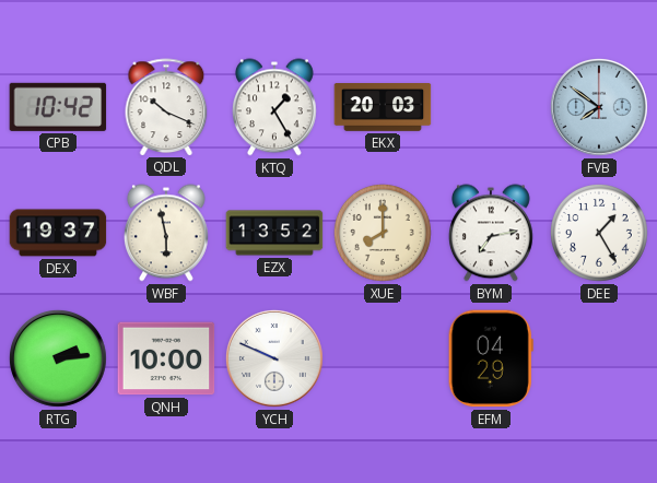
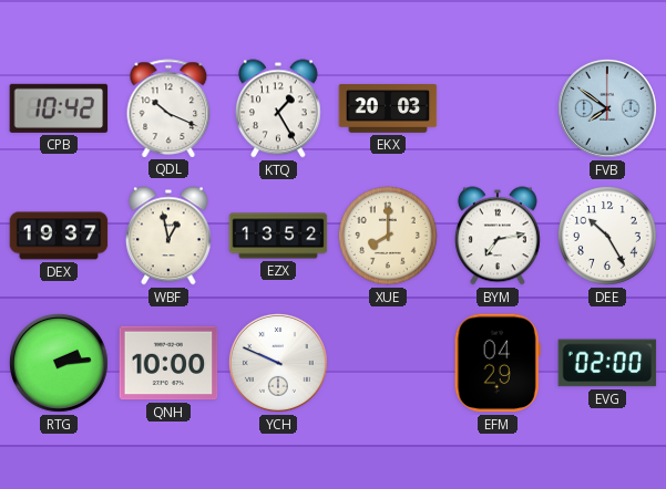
WBF: 5:58 -> 12:58
DEE: 1:25 -> 10:25
EVG: none -> 02:00
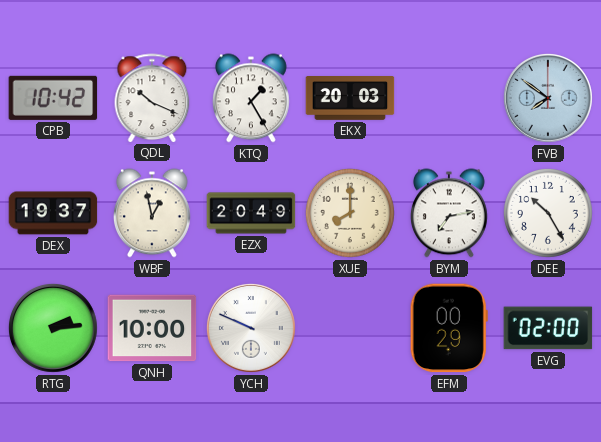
EZX: 13:52 -> 20:49
EFM: 04:29 -> 00:29
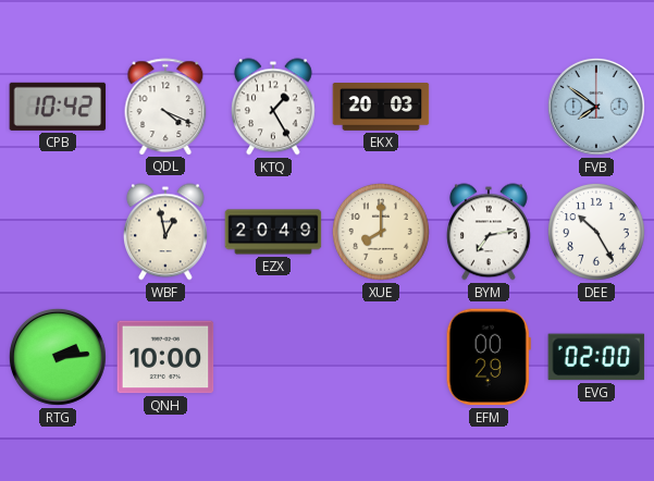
QDL: 10:19 -> 4:19
DEX: 19:37 -> none
YCH: 9:49 -> none
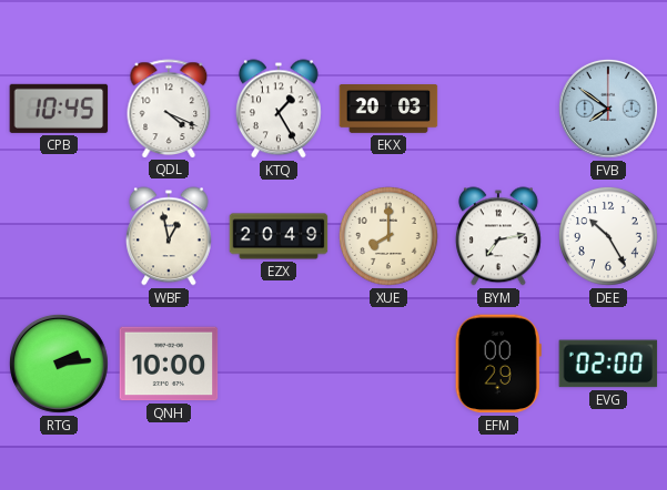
CPB: 10:42 -> 10:45
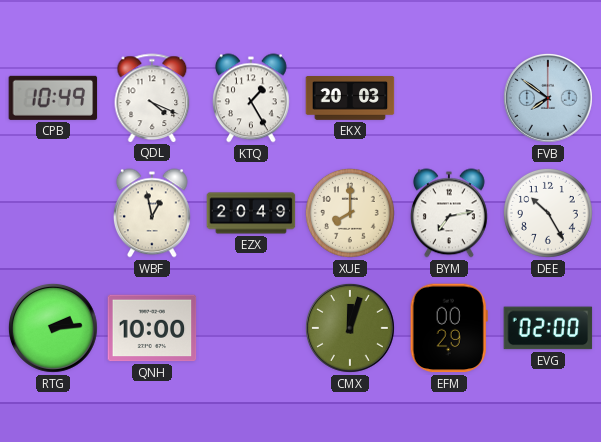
CPB: 10:45 -> 10:49
CMX: none -> 12:03
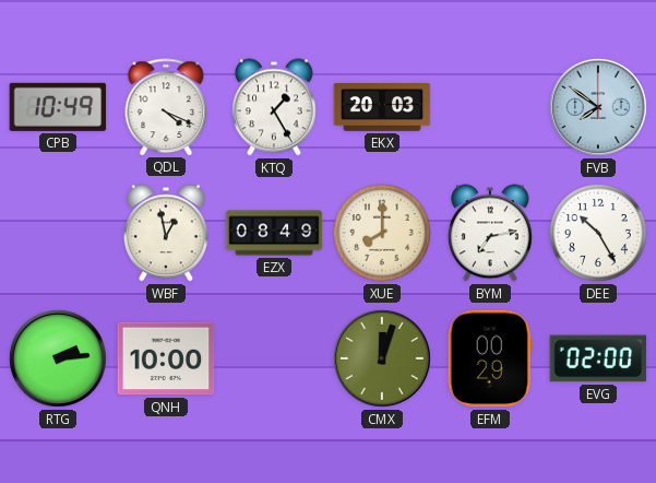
EZX: 20:49 -> 08:49
